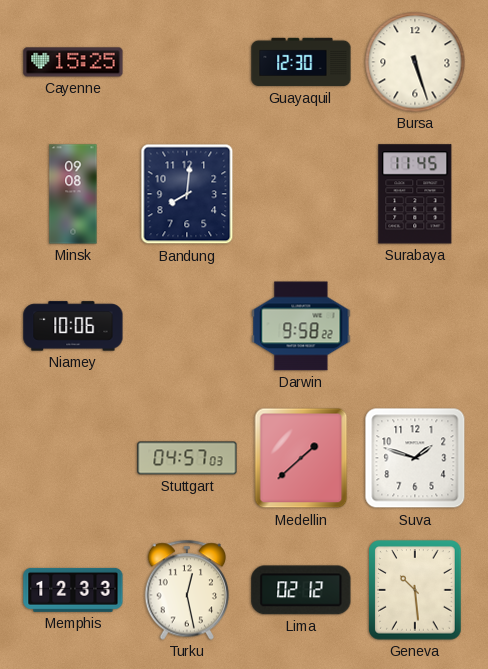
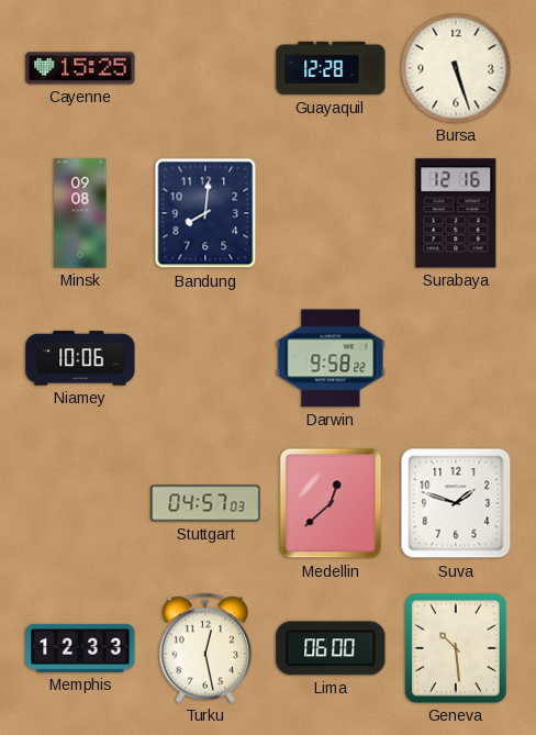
Guayaquil: 12:30 -> 12:28
Surabaya: 11:45 -> 12:16
Medellin: 1:38 -> 12:38
Lima: 02:12 -> 06:00
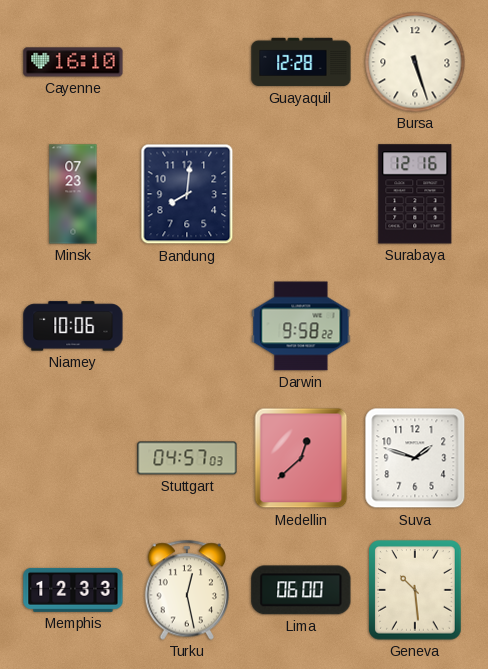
Cayenne: 15:25 -> 16:10
Minsk: 09:08 -> 07:23
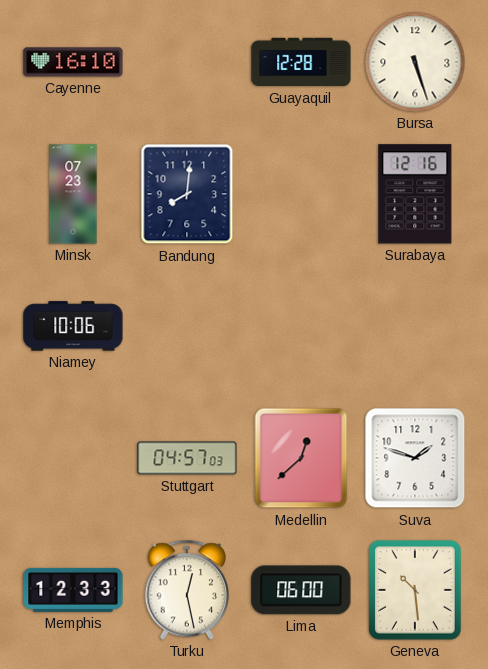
Darwin: 9:58 -> none
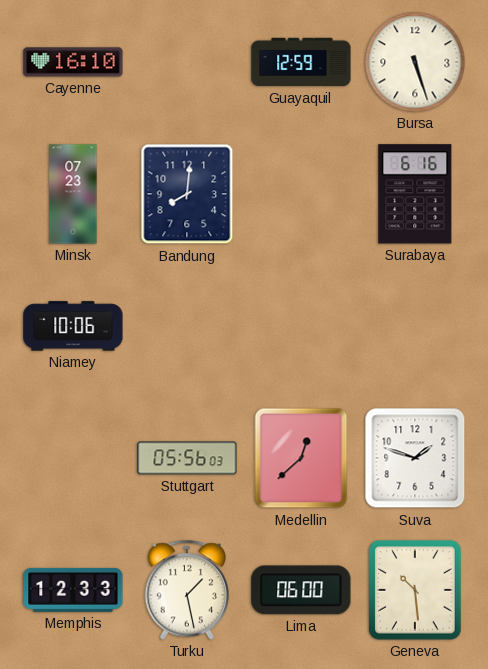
Guayaquil: 12:28 -> 12:59
Surabaya: 12:16 -> 6:16
Stuttgart: 04:57 -> 05:56
Turku: 12:28 -> 1:28
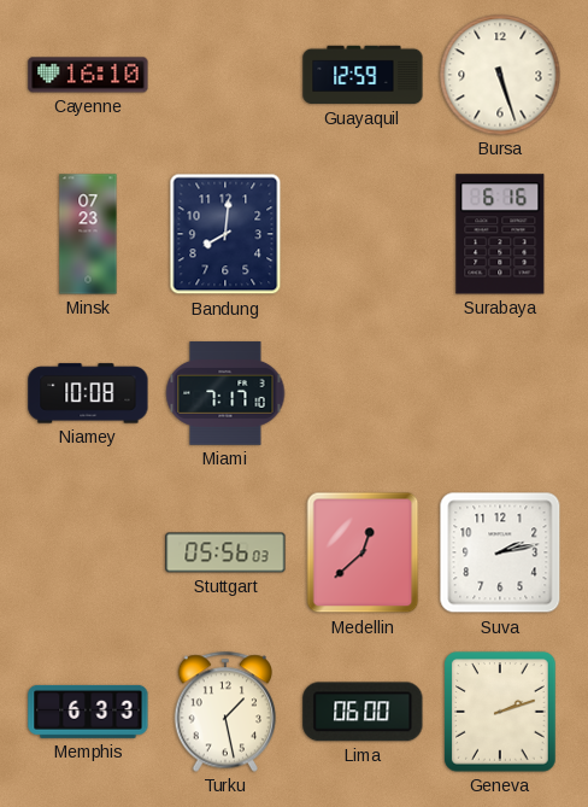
Niamey: 10:06 -> 10:08
Miami: none -> 7:17
Suva: 1:48 -> 2:13
Memphis: 12:33 -> 6:33
Geneva: 10:29 -> 2:12
